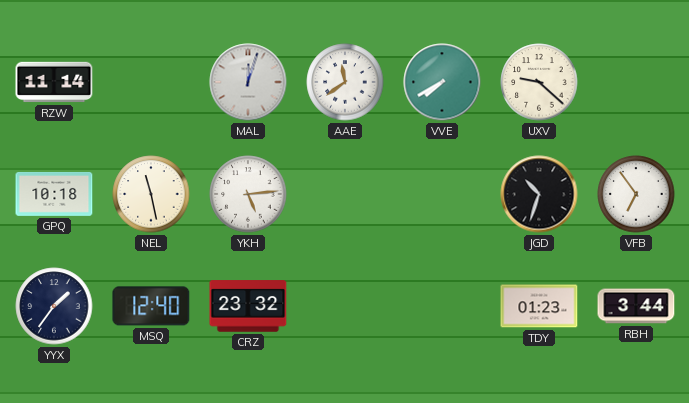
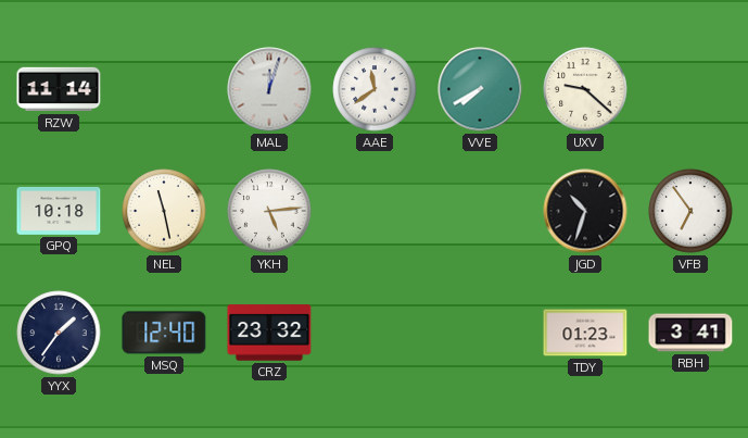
RBH: 3:44 -> 3:41
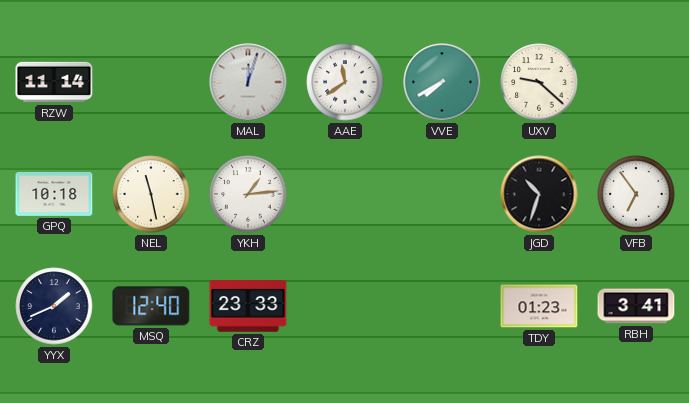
YKH: 5:14 -> 1:14
YYX: 1:36 -> 1:41
CRZ: 23:32 -> 23:33
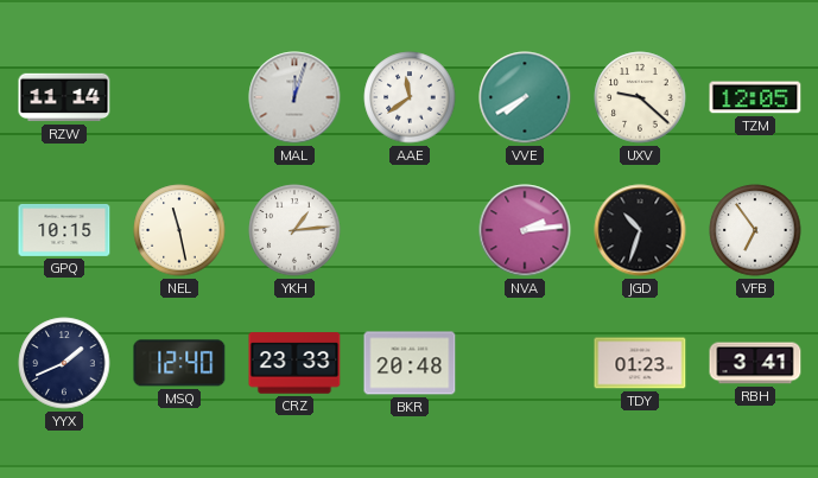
TZM: none -> 12:05
GPQ: 10:18 -> 10:15
NVA: none -> 2:14
BKR: none -> 20:48
